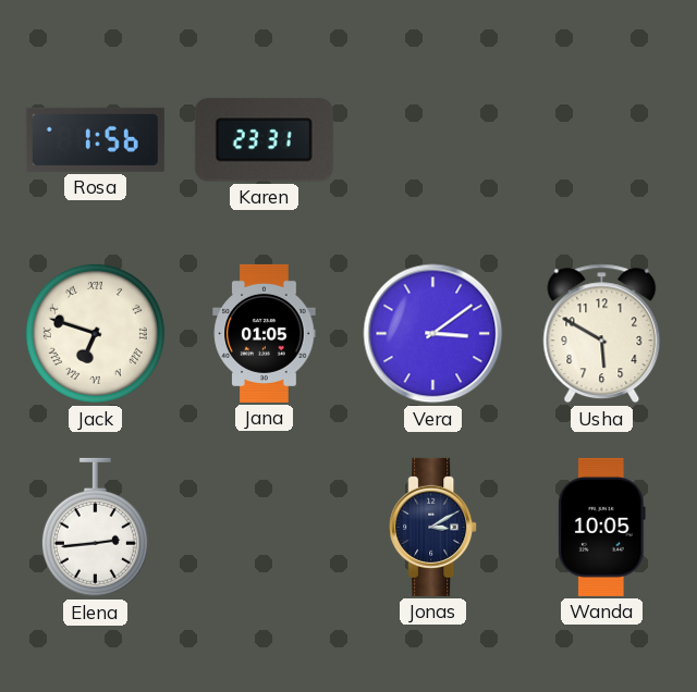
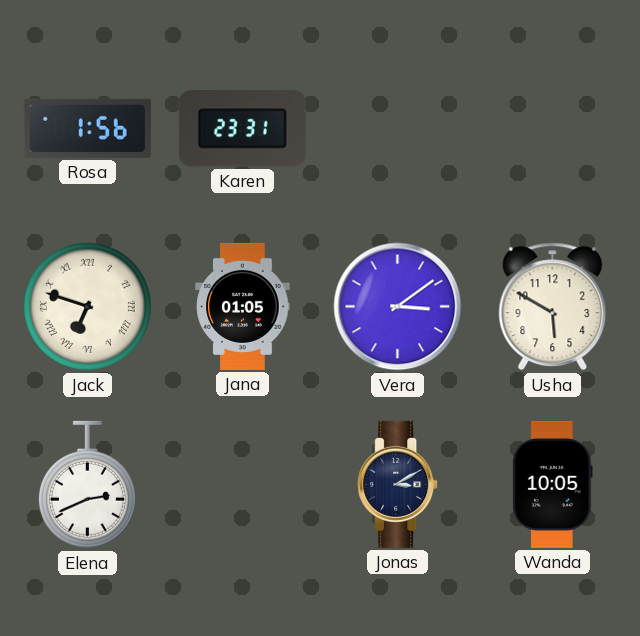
Elena: 2:44 -> 2:41
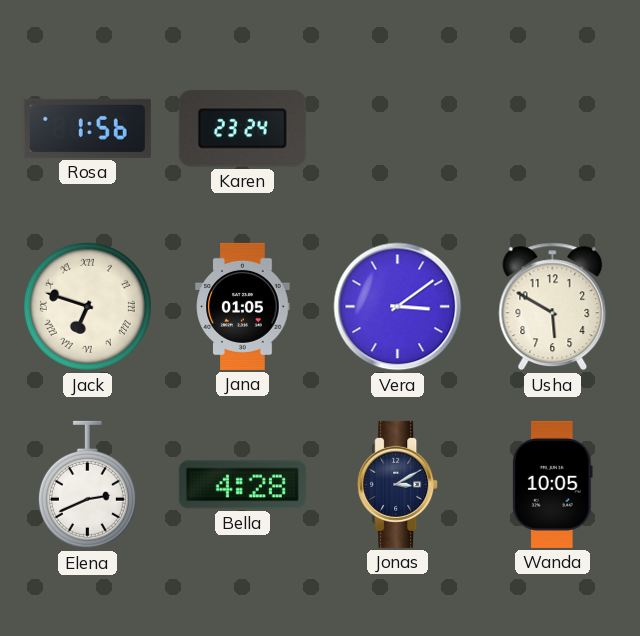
Karen: 23:31 -> 23:24
Bella: none -> 4:28
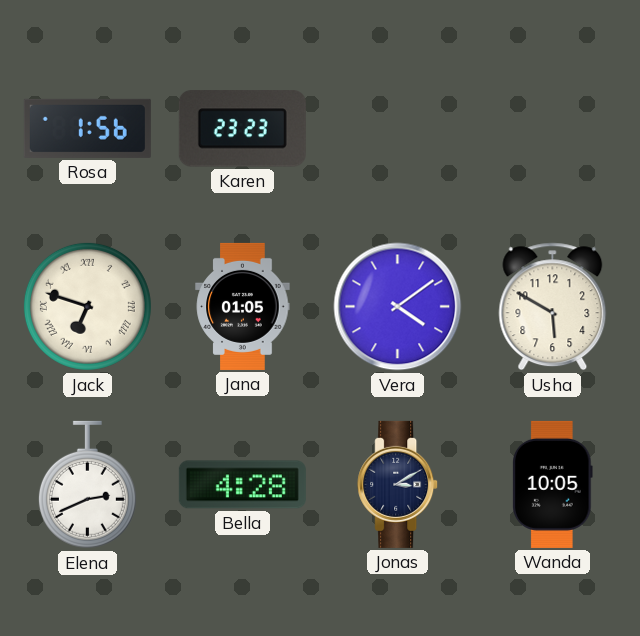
Karen: 23:24 -> 23:23
Vera: 3:09 -> 4:09
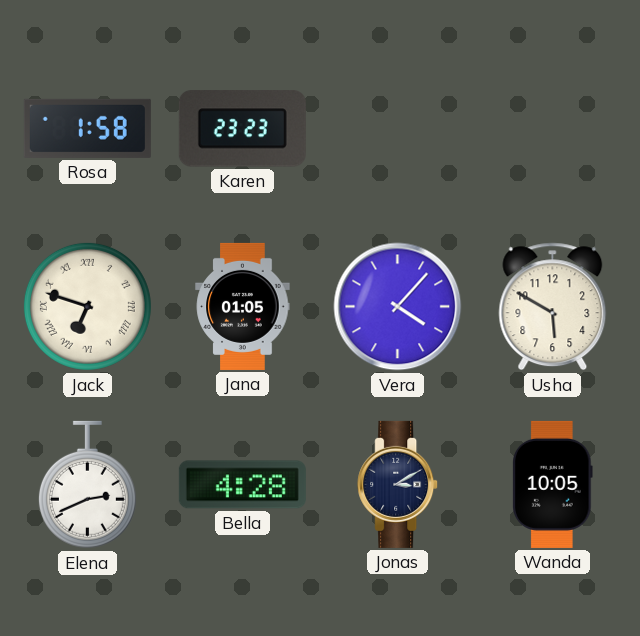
Rosa: 1:56 -> 1:58
Vera: 4:09 -> 4:07
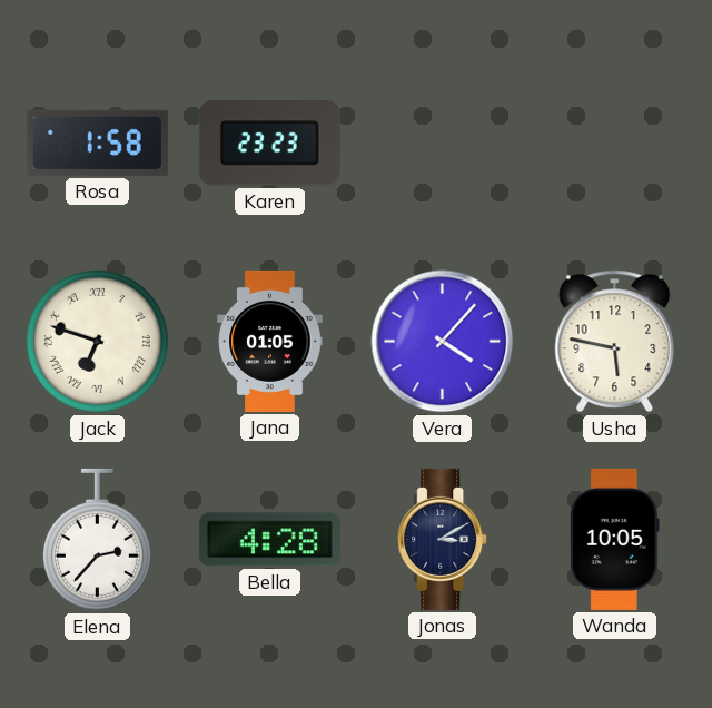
Usha: 5:50 -> 5:47
Elena: 2:41 -> 2:37
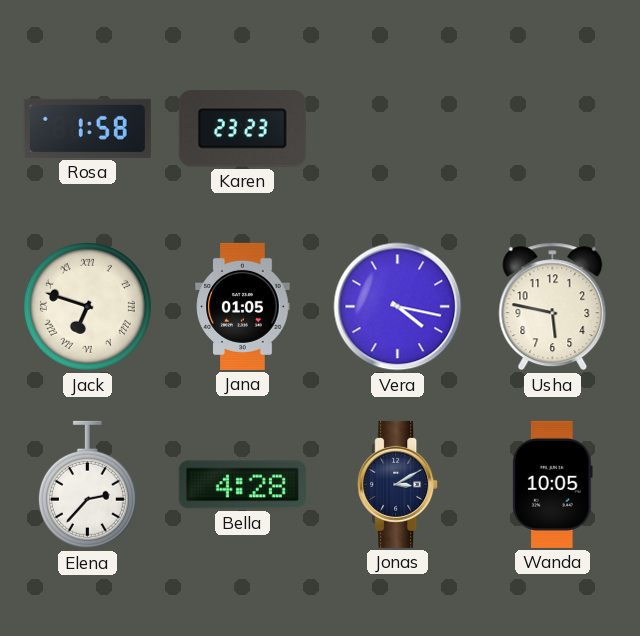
Vera: 4:07 -> 4:17
